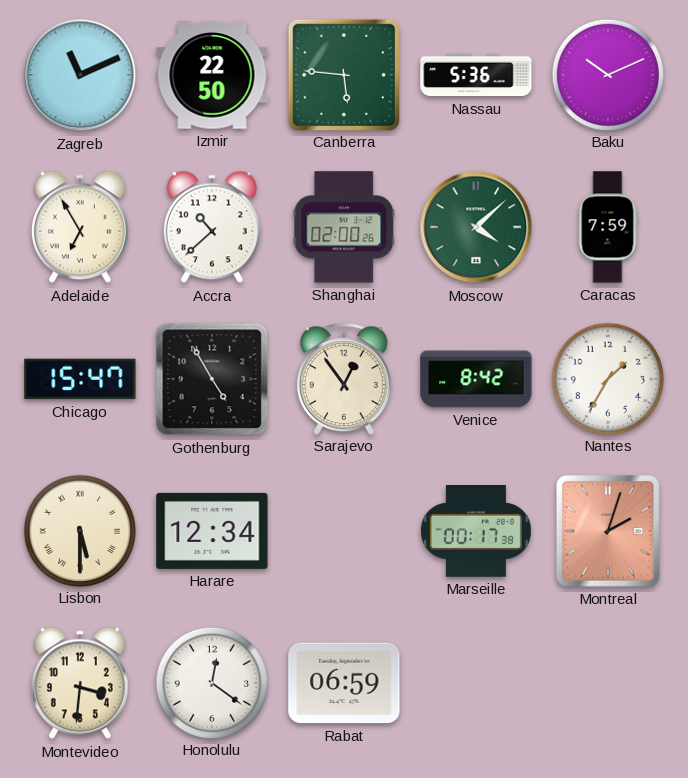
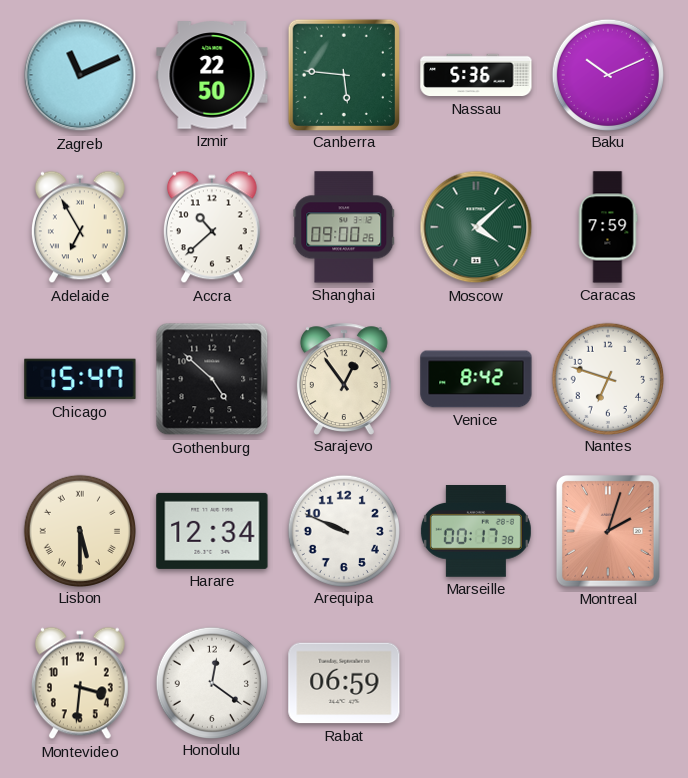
Shanghai: 02:00 -> 09:00
Gothenburg: 4:55 -> 4:52
Nantes: 1:35 -> 6:48
Arequipa: none -> 9:49
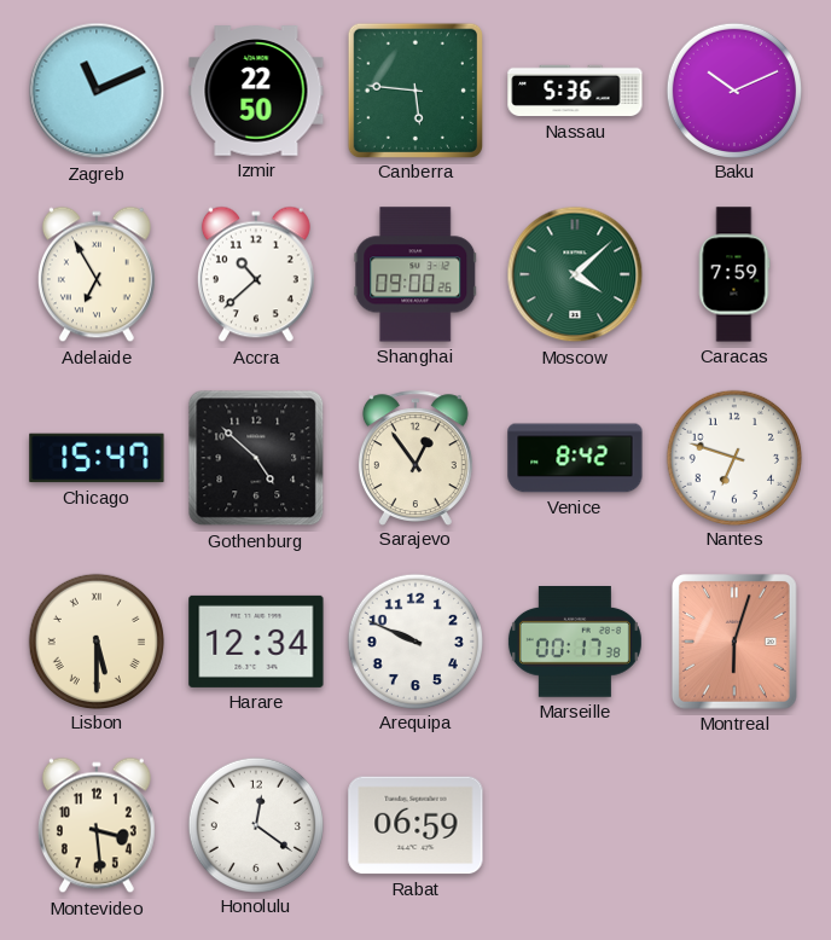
Montreal: 2:03 -> 6:03
Montevideo: 3:31 -> 3:29
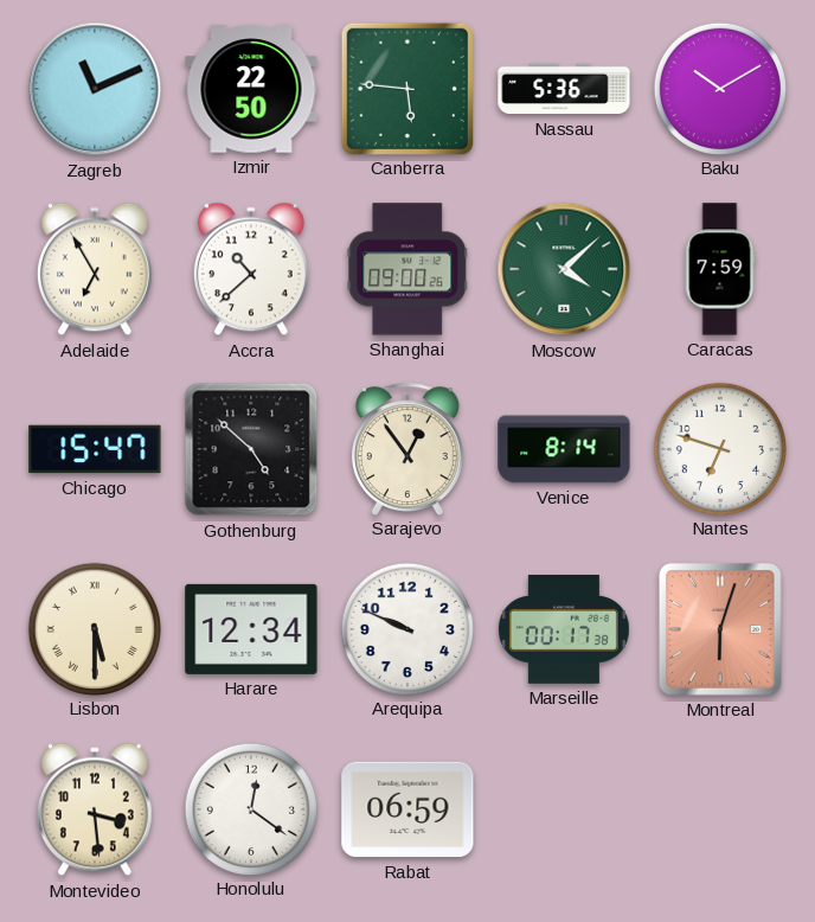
Baku: 10:11 -> 10:10
Venice: 8:42 -> 8:14
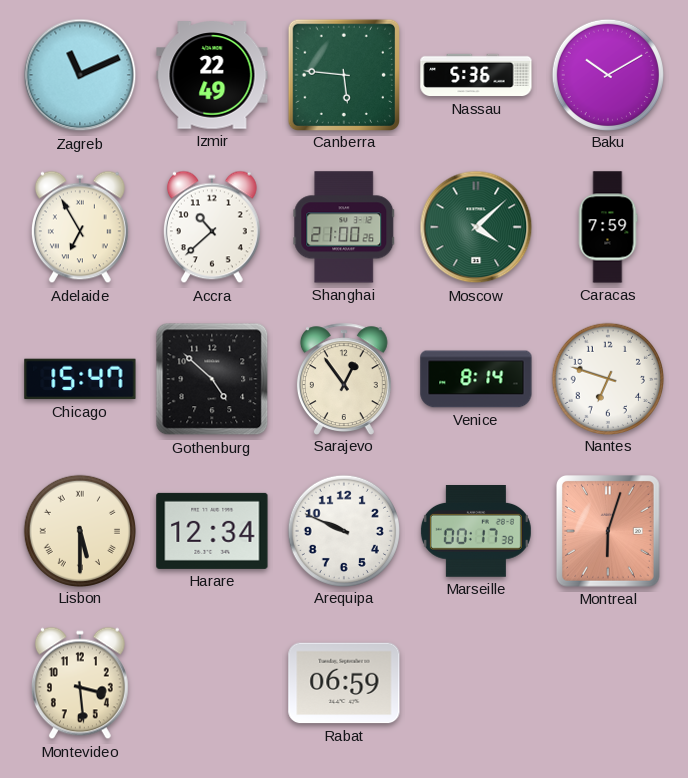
Izmir: 22:50 -> 22:49
Shanghai: 09:00 -> 21:00
Honolulu: 12:21 -> none
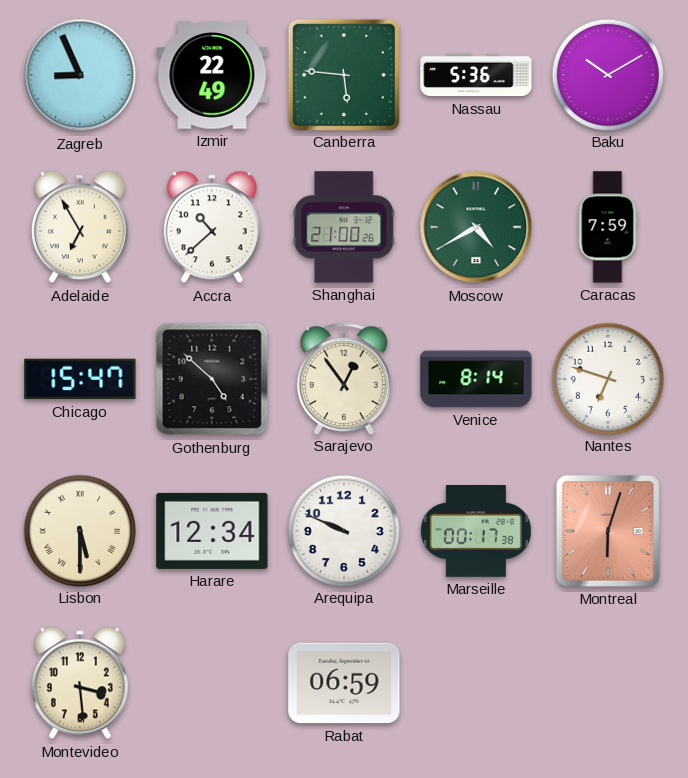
Zagreb: 11:11 -> 8:56
Moscow: 4:08 -> 4:40
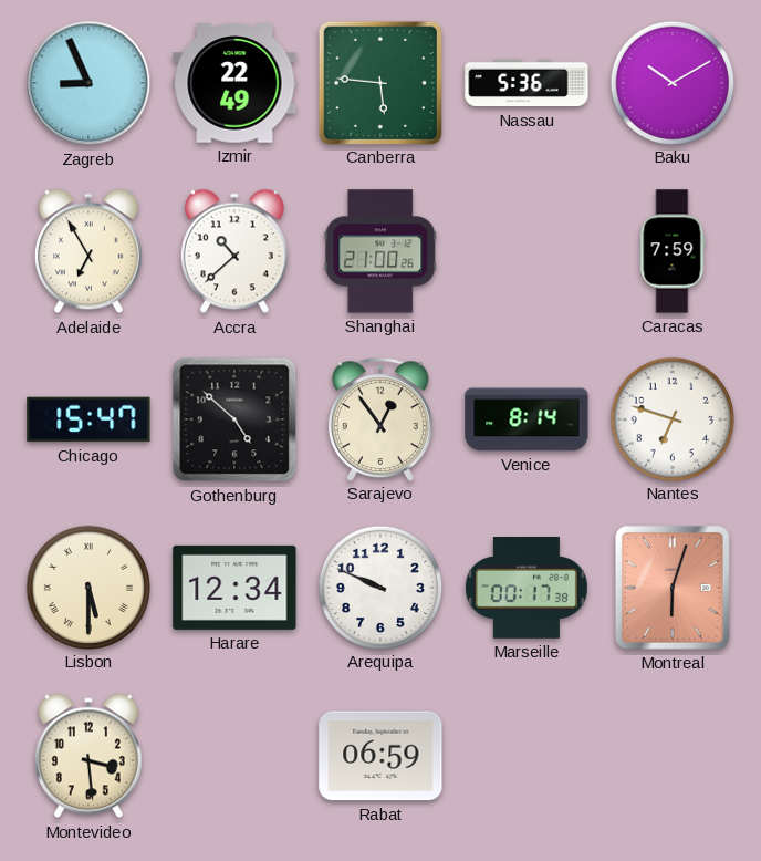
Moscow: 4:40 -> none
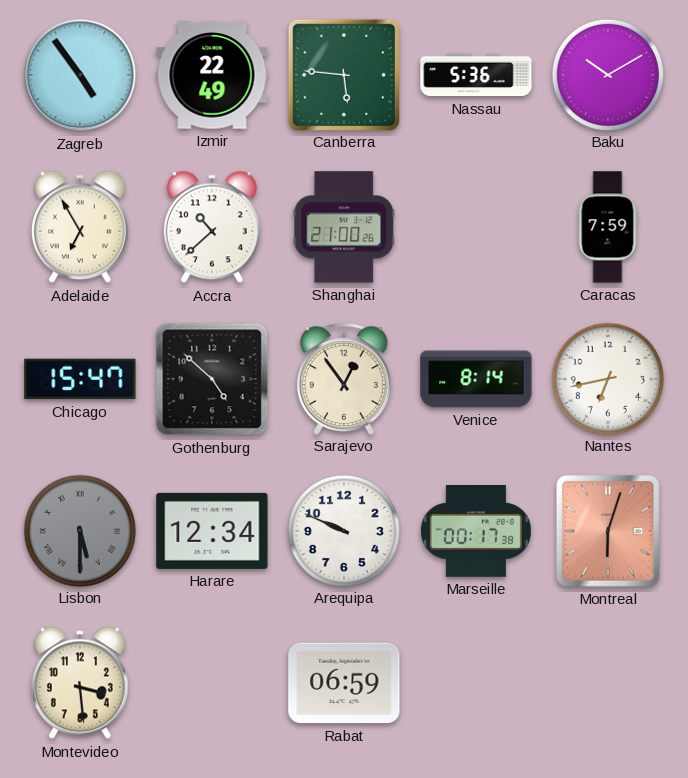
Zagreb: 8:56 -> 4:54
Nantes: 6:48 -> 6:43
Lisbon dial: cream -> grey
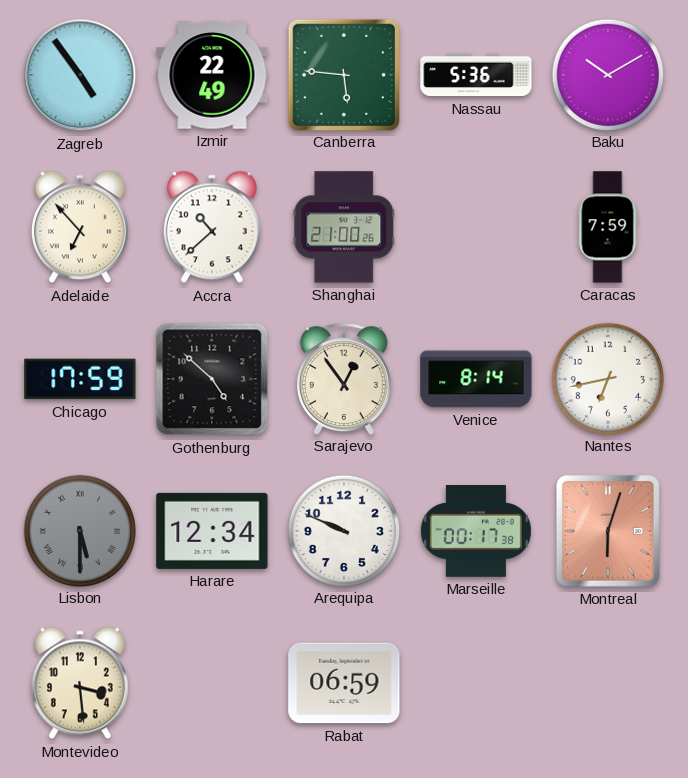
Adelaide: 6:55 -> 6:53
Chicago: 15:47 -> 17:59
